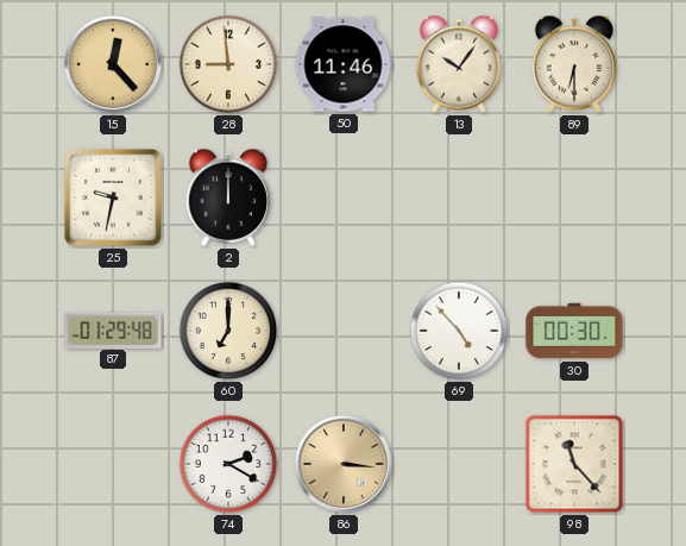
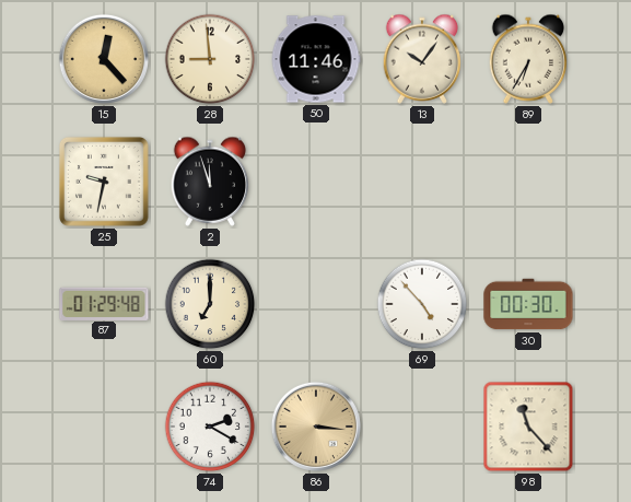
89: 6:30 -> 6:35
2: 12:00 -> 11:57
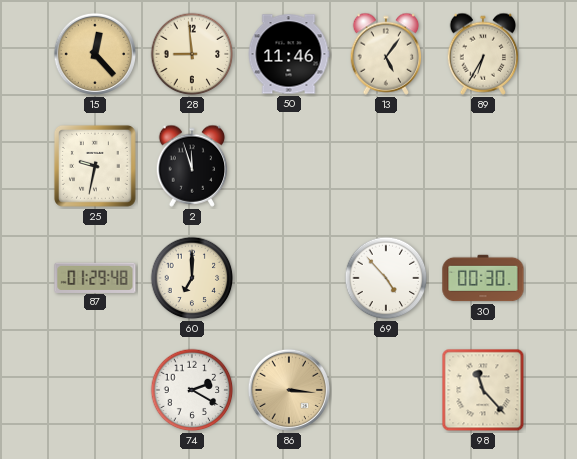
13: 10:06 -> 5:06
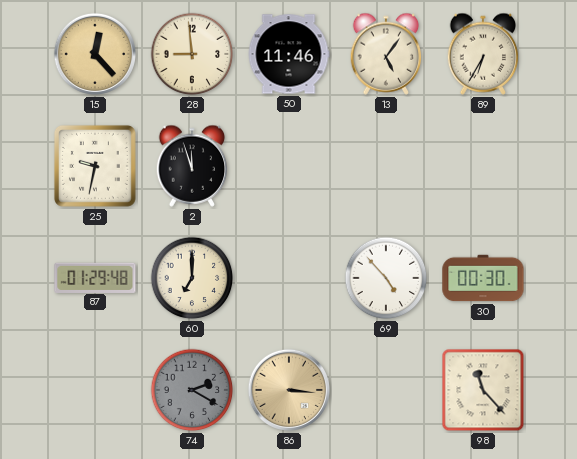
74 dial: white -> grey
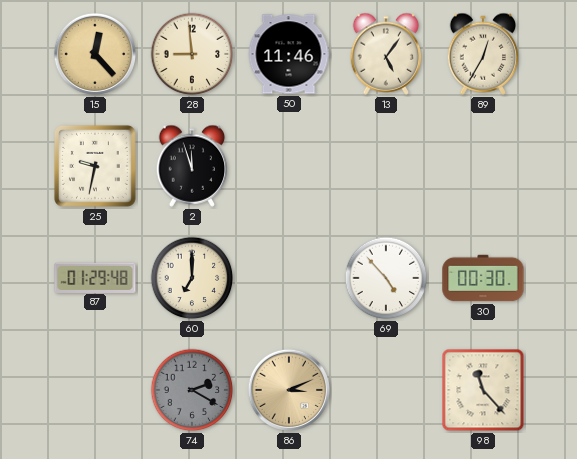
89: 6:35 -> 12:35
86: 3:16 -> 3:11
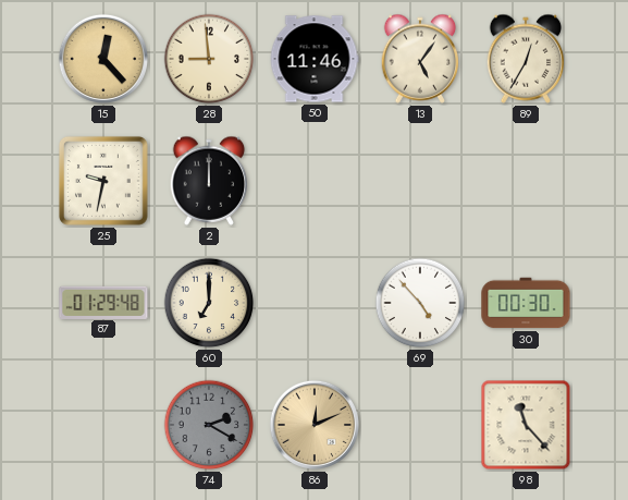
2: 11:57 -> 12:00
86: 3:11 -> 12:11
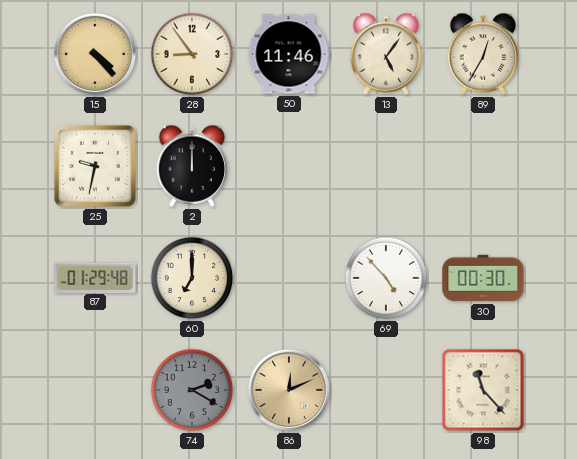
15: 12:23 -> 4:23
28: 8:59 -> 8:54
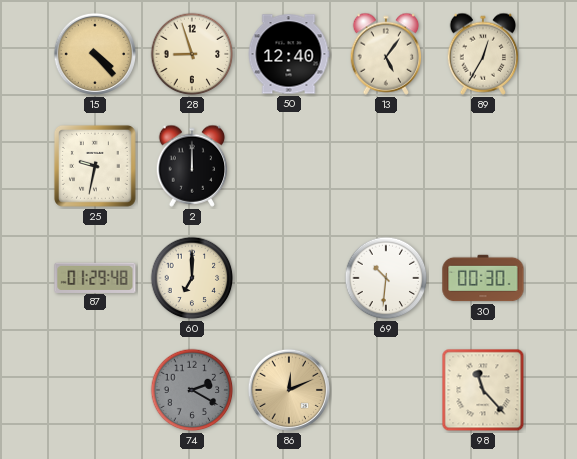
28: 8:54 -> 8:57
50: 11:46 -> 12:40
69: 4:53 -> 10:31
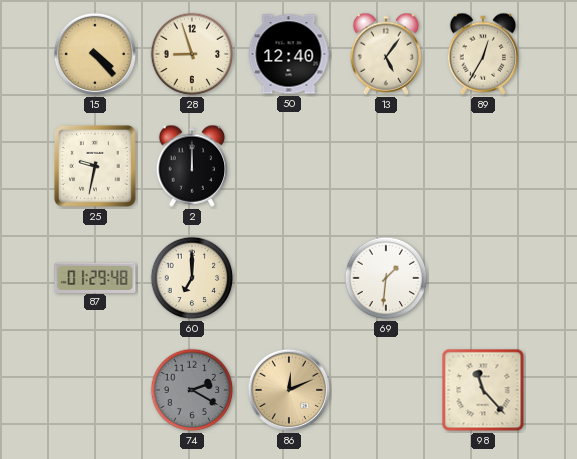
69: 10:31 -> 1:31
30: 00:30 -> none
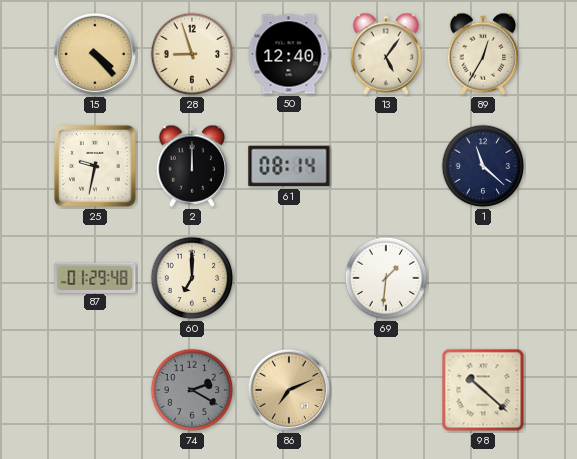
61: none -> 08:14
1: none -> 11:22
86: 12:11 -> 7:11
98: 11:23 -> 10:22
